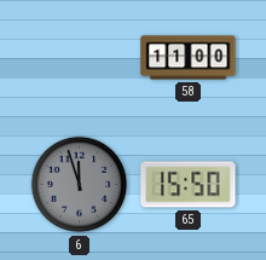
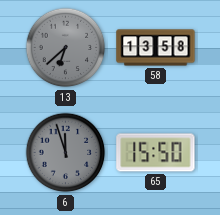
13: none -> 6:38
58: 11:00 -> 13:58
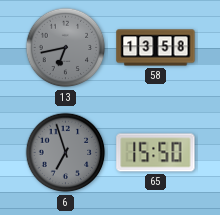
13: 6:38 -> 6:43
6: 11:57 -> 6:57
